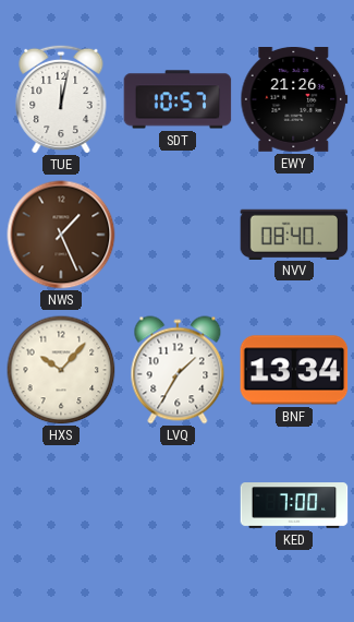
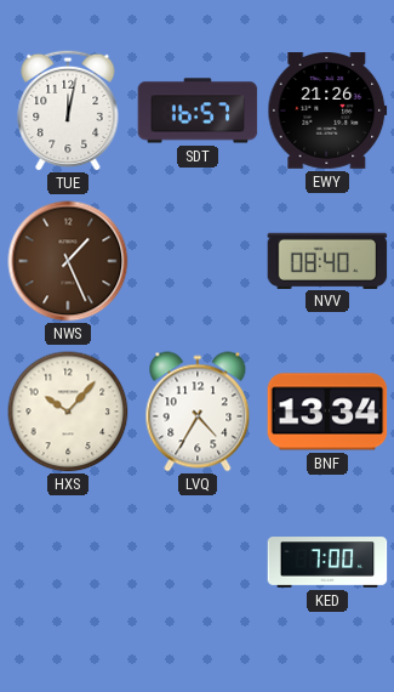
SDT: 10:57 -> 16:57
LVQ: 1:35 -> 4:35
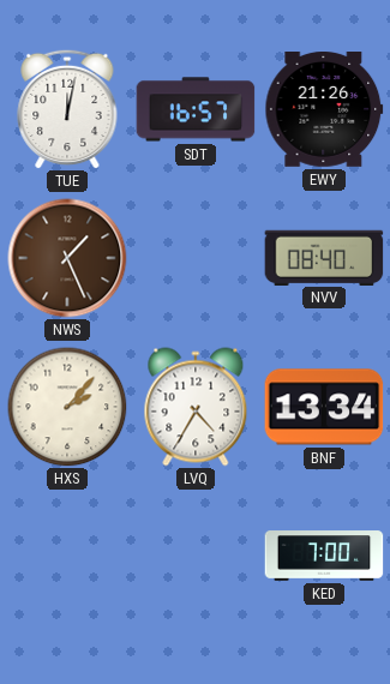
HXS: 10:07 -> 2:07
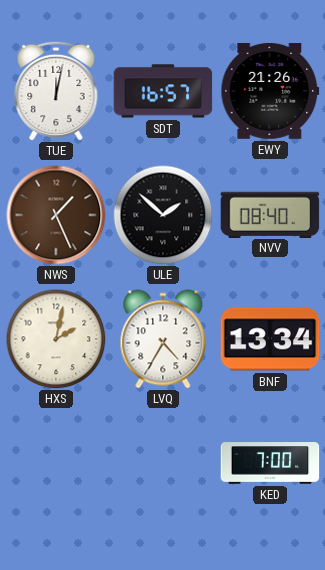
ULE: none -> 1:52
HXS: 2:07 -> 2:02
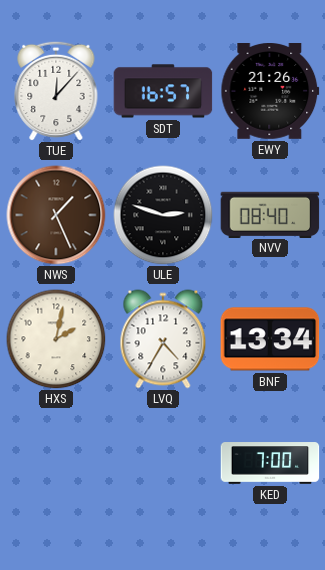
TUE: 12:02 -> 12:07
ULE: 1:52 -> 2:48
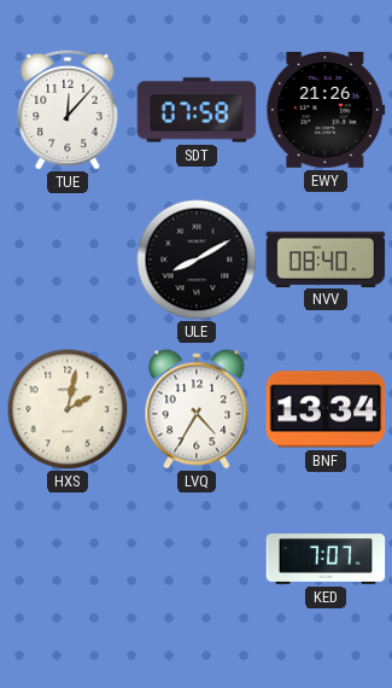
SDT: 16:57 -> 07:58
NWS: 1:26 -> none
ULE: 2:48 -> 8:10
KED: 7:00 -> 7:07
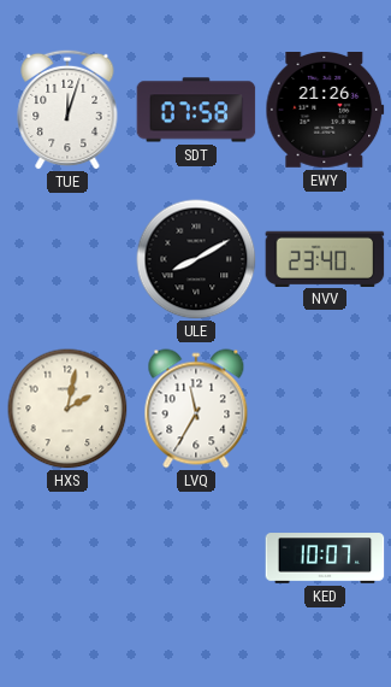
TUE: 12:07 -> 12:03
NVV: 08:40 -> 23:40
LVQ: 4:35 -> 11:35
BNF: 13:34 -> none
KED: 7:07 -> 10:07
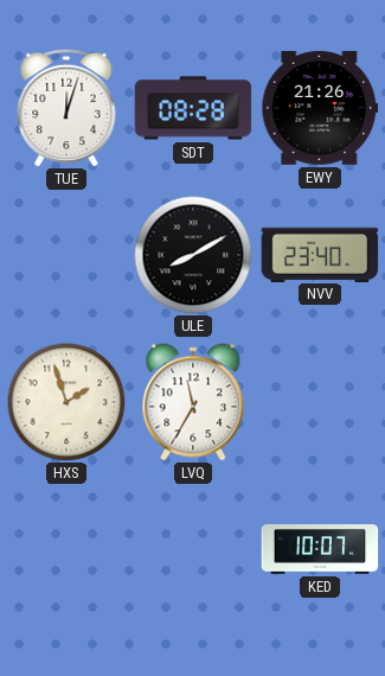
SDT: 07:58 -> 08:28
HXS: 2:02 -> 1:57
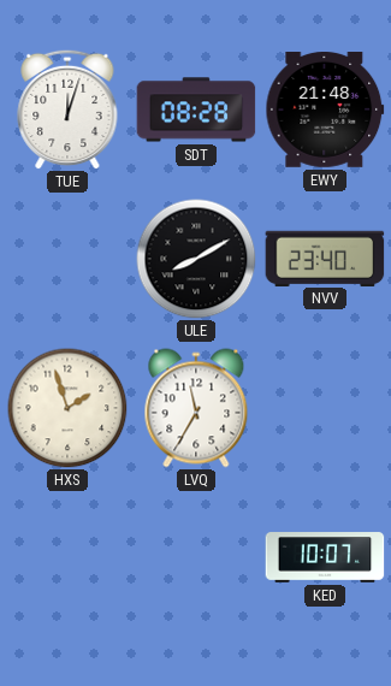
EWY: 21:26 -> 21:48
